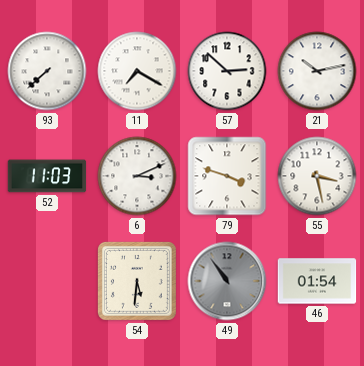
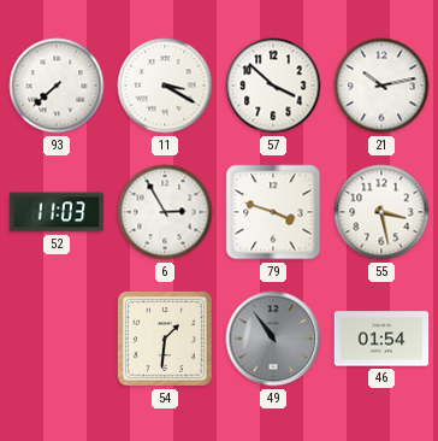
11: 7:20 -> 3:20
57: 2:52 -> 3:52
6: 3:11 -> 2:55
54: 5:31 -> 1:31
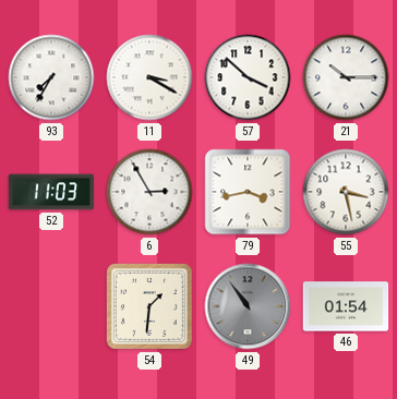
93: 7:38 -> 7:35
21: 10:13 -> 10:15
79: 3:48 -> 3:43
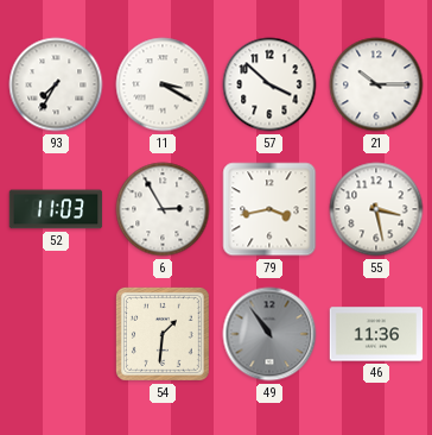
46: 01:54 -> 11:36
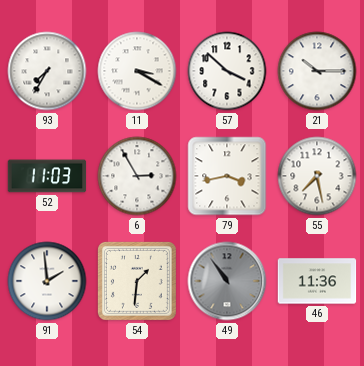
55: 3:28 -> 7:28
91: none -> 1:59
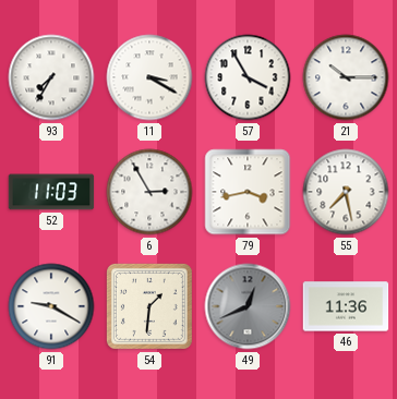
57: 3:52 -> 3:55
91: 1:59 -> 9:20
49: 10:54 -> 12:41
